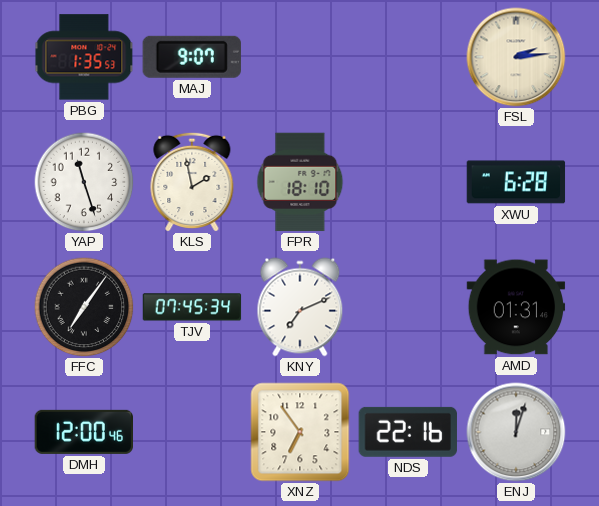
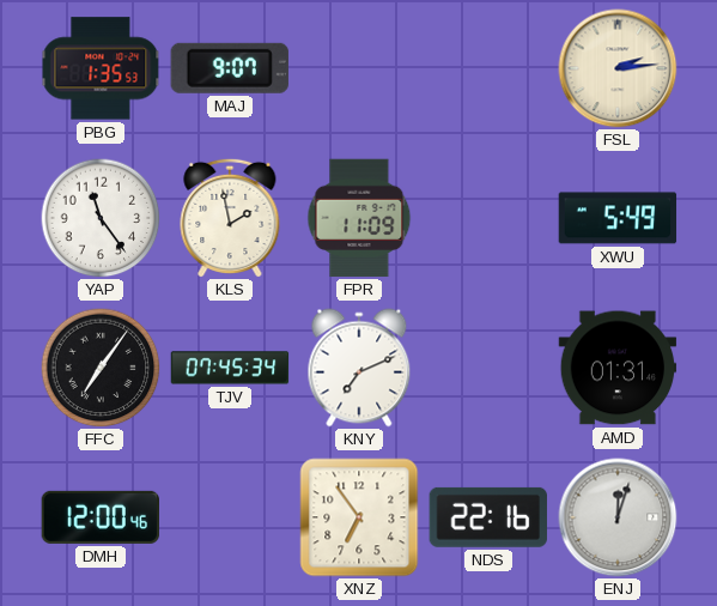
YAP: 11:27 -> 11:24
FPR: 18:10 -> 11:09
XWU: 6:28 -> 5:49
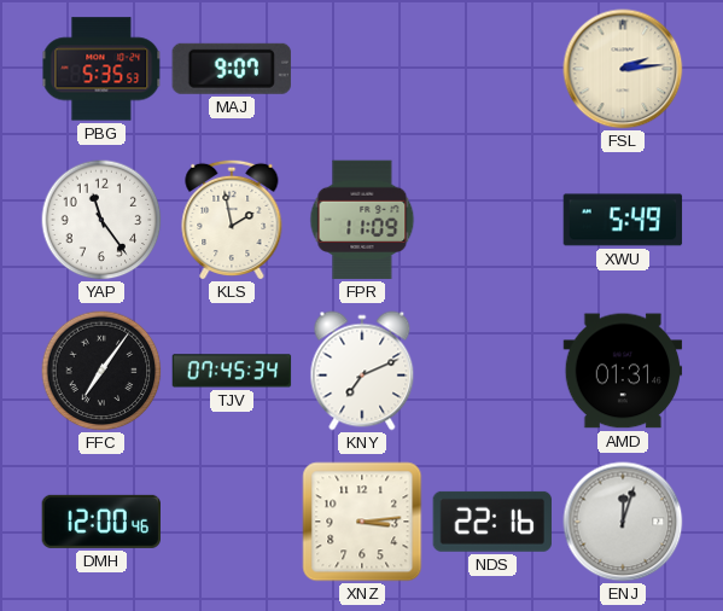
PBG: 1:35 -> 5:35
XNZ: 6:54 -> 3:14
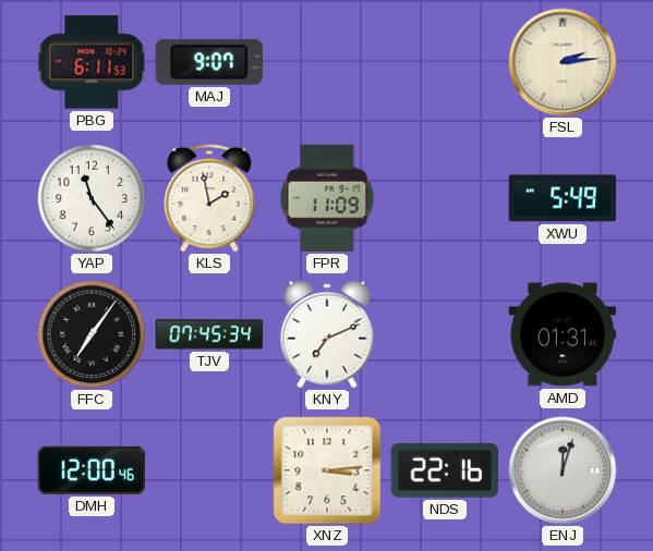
PBG: 5:35 -> 6:11
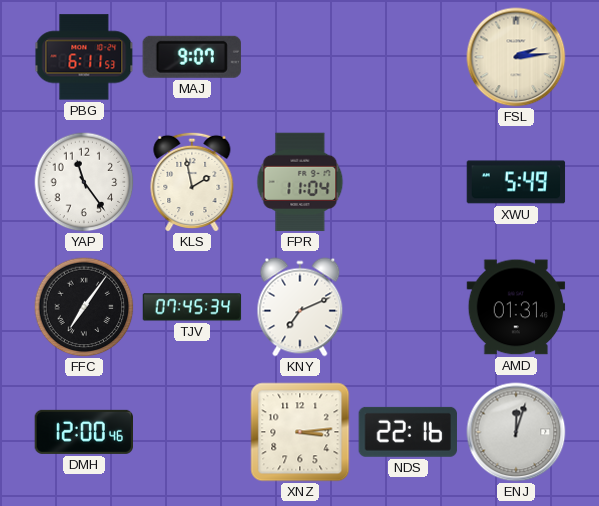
FPR: 11:09 -> 11:04
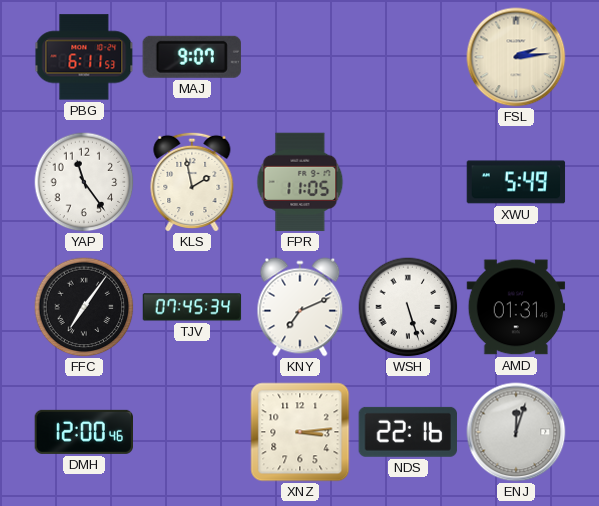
FPR: 11:04 -> 11:05
WSH: none -> 5:27
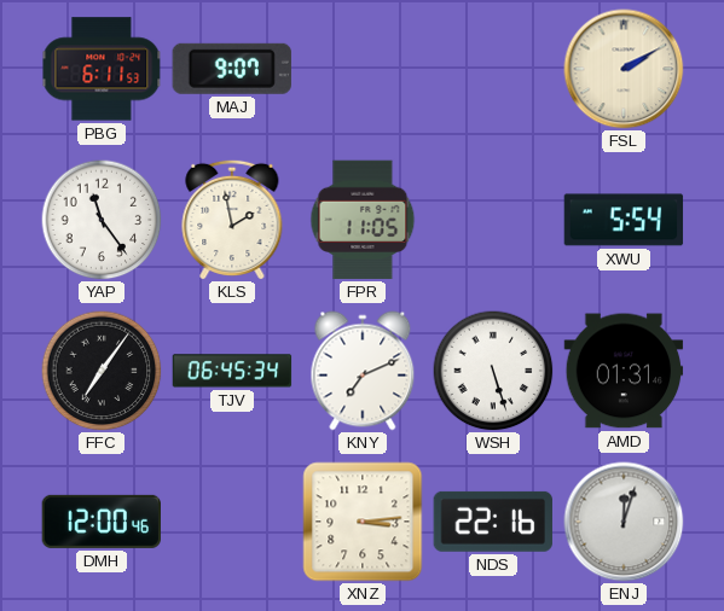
FSL: 2:14 -> 2:10
XWU: 5:49 -> 5:54
TJV: 07:45 -> 06:45
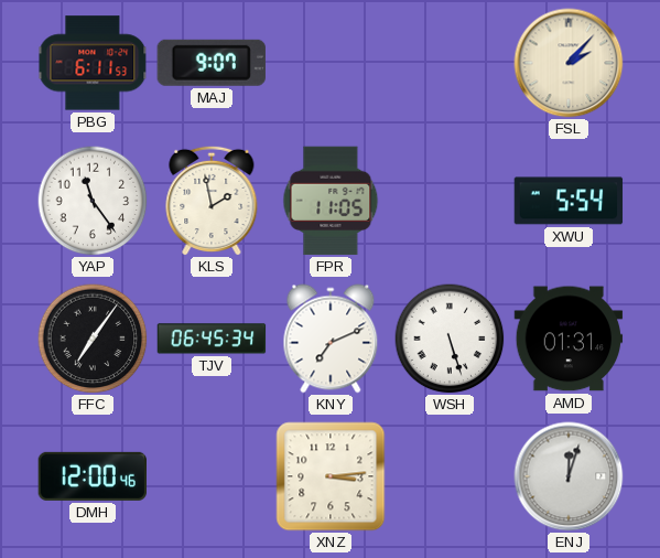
FSL: 2:10 -> 2:07
NDS: 22:16 -> none
